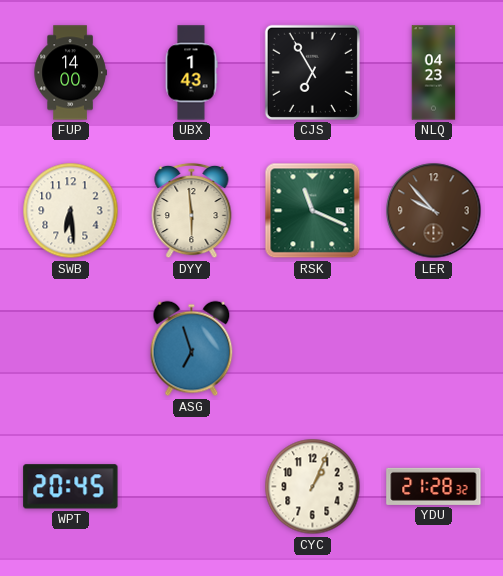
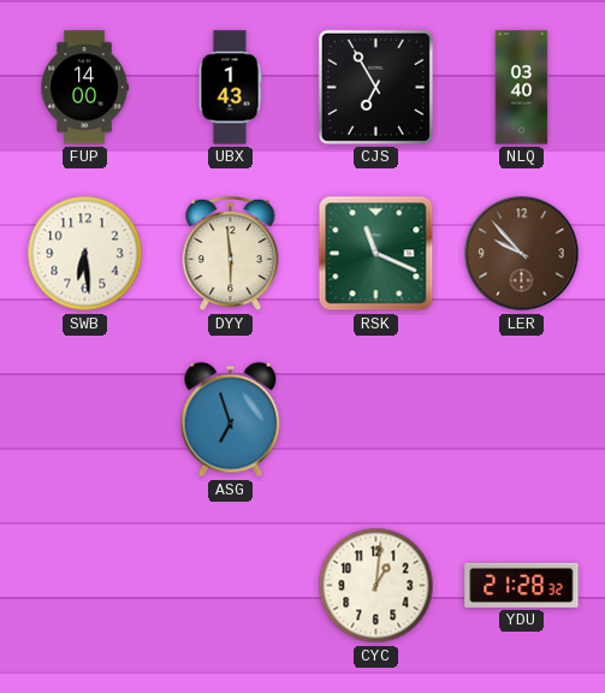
NLQ: 04:23 -> 03:40
WPT: 20:45 -> none
CYC: 1:04 -> 1:01
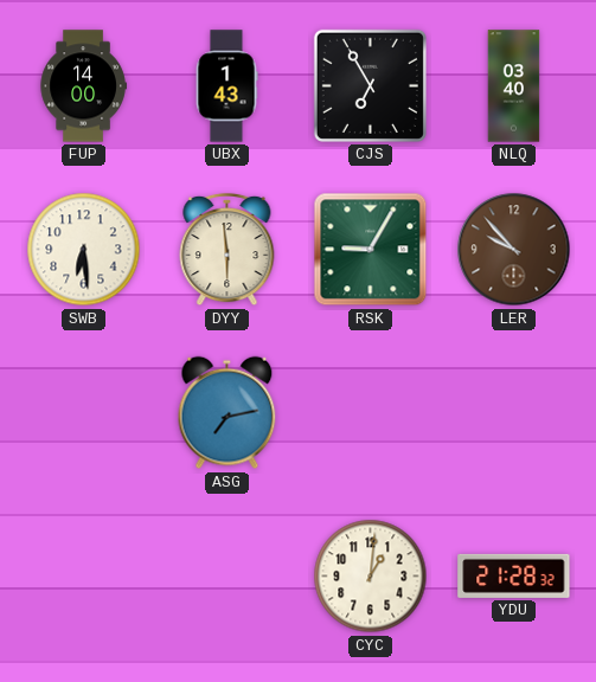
RSK: 11:19 -> 9:05
ASG: 6:57 -> 7:13
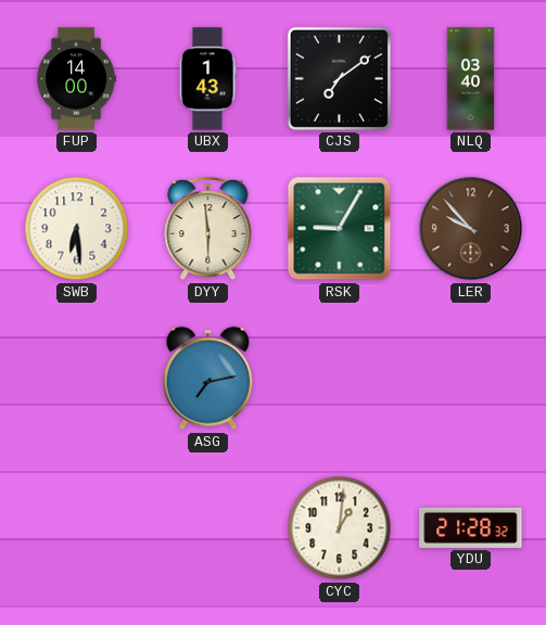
CJS: 6:55 -> 7:09
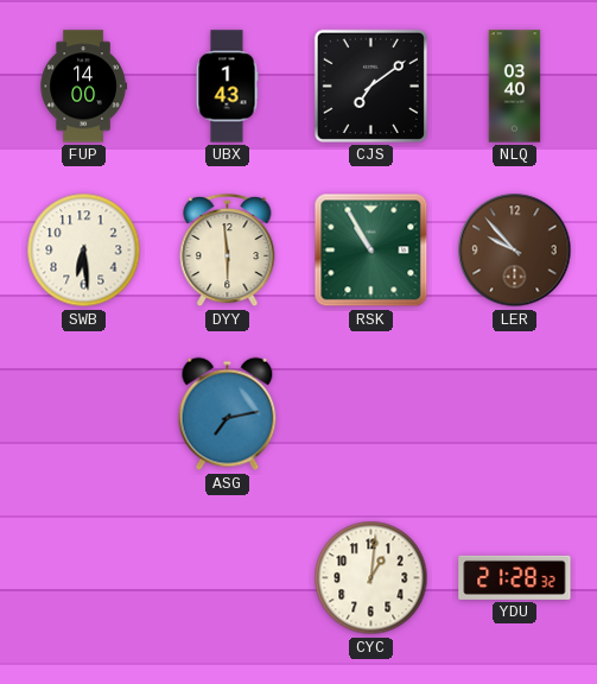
RSK: 9:05 -> 10:55
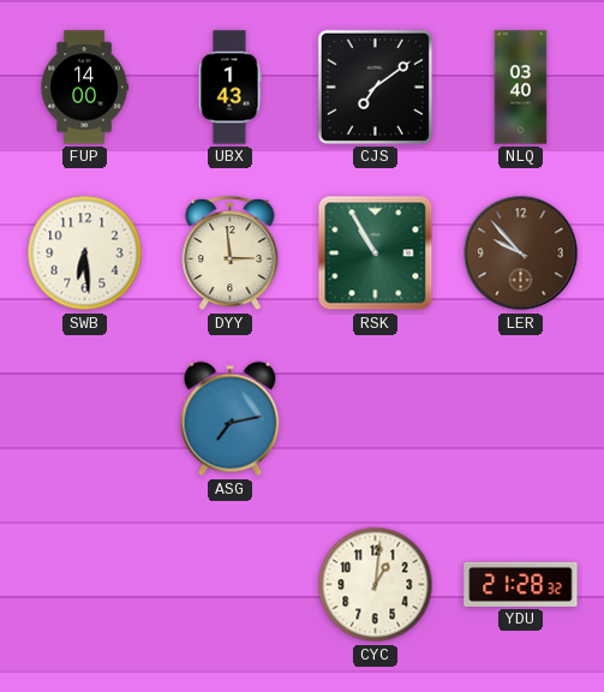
DYY: 5:59 -> 2:59
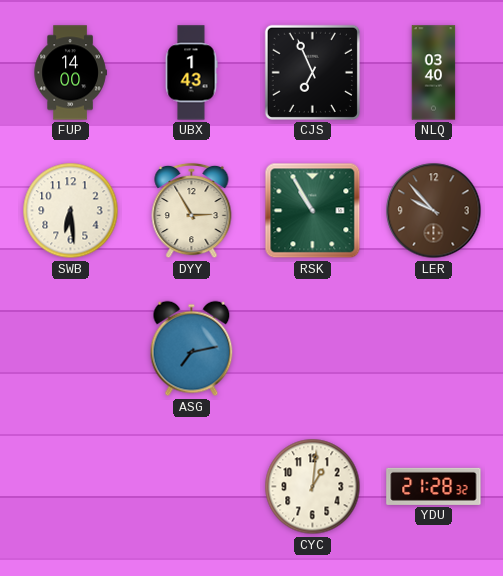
CJS: 7:09 -> 6:56
DYY: 2:59 -> 2:55
